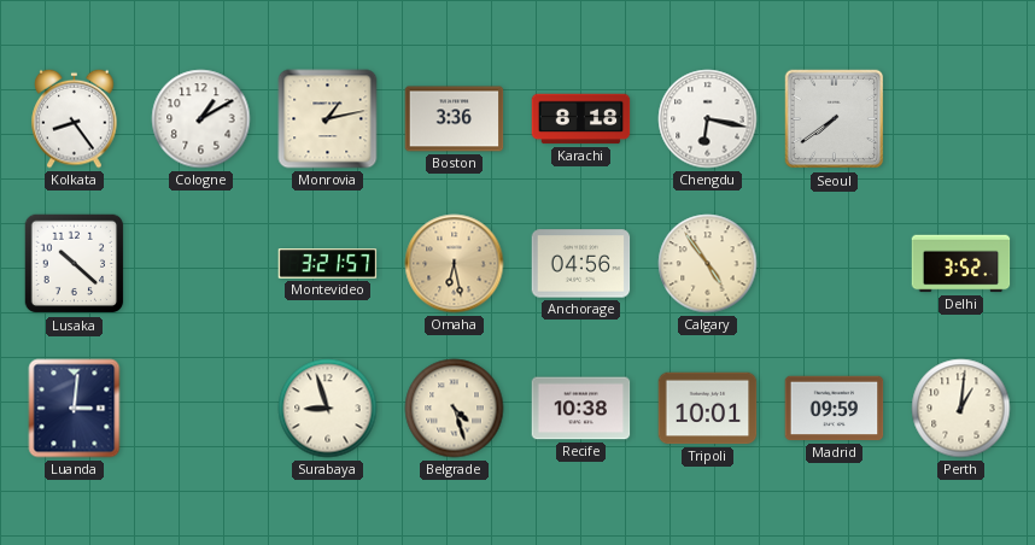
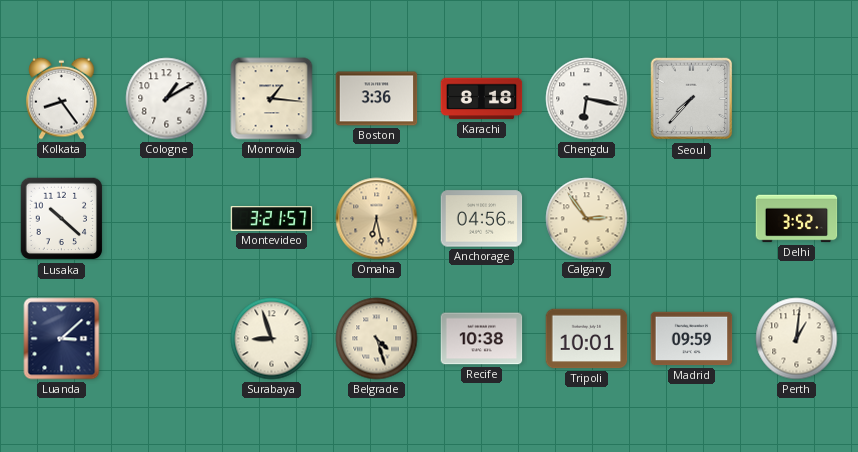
Monrovia: 1:13 -> 1:16
Seoul: 7:39 -> 7:37
Calgary: 4:54 -> 2:54
Luanda: 3:01 -> 3:08
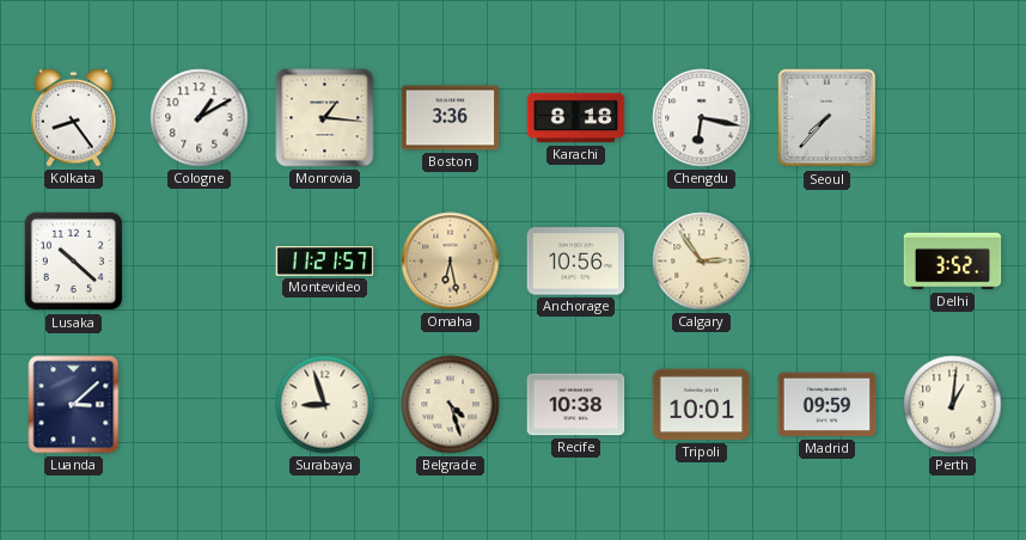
Montevideo: 3:21 -> 11:21
Anchorage: 04:56 -> 10:56
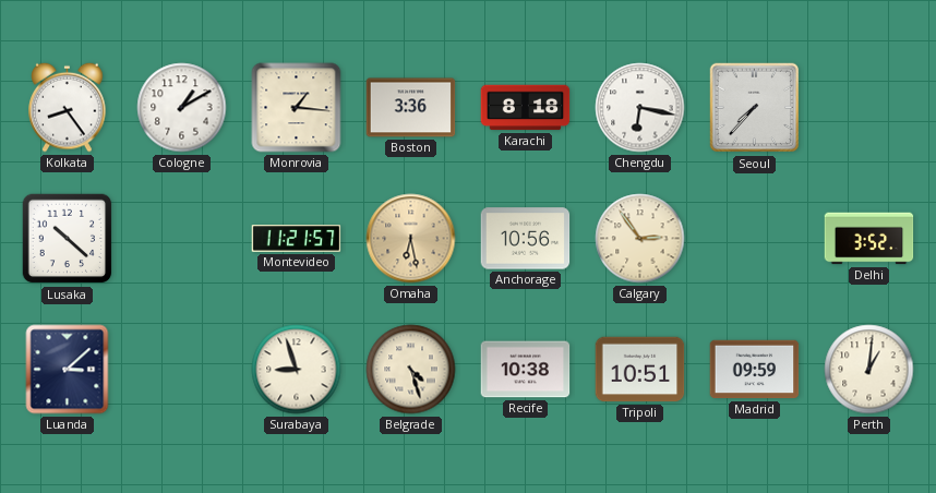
Tripoli: 10:01 -> 10:51
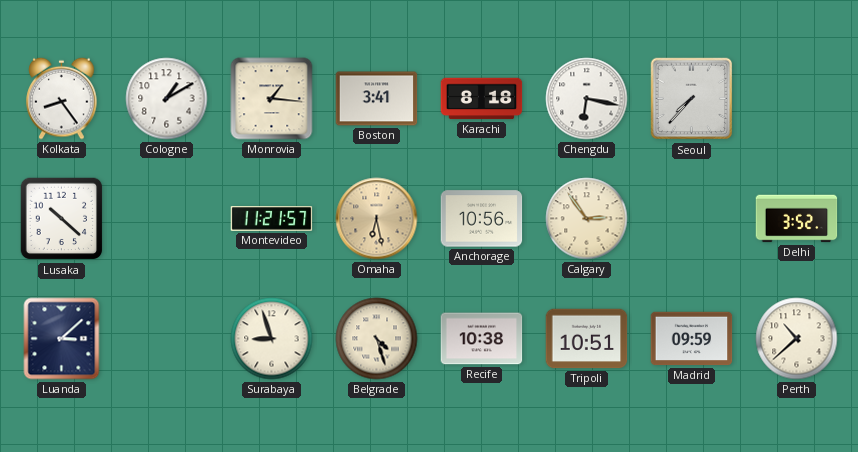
Boston: 3:36 -> 3:41
Perth: 1:01 -> 10:38
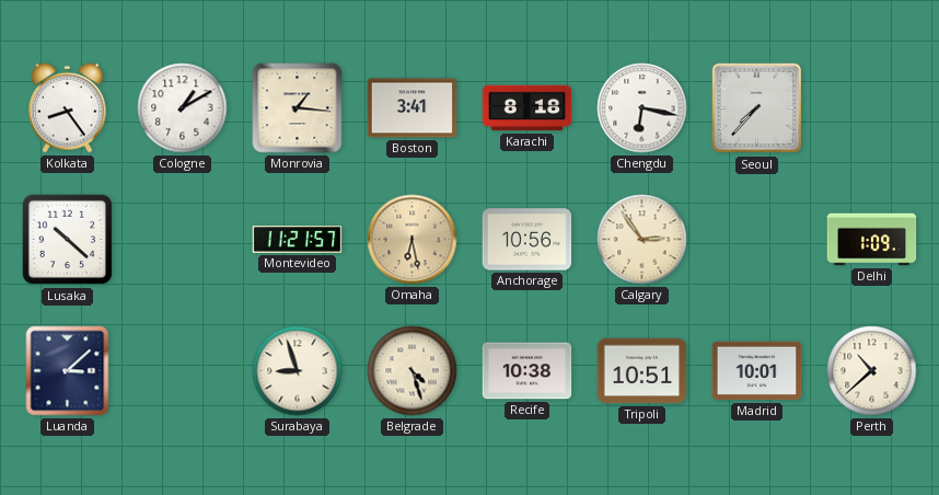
Delhi: 3:52 -> 1:09
Madrid: 09:59 -> 10:01
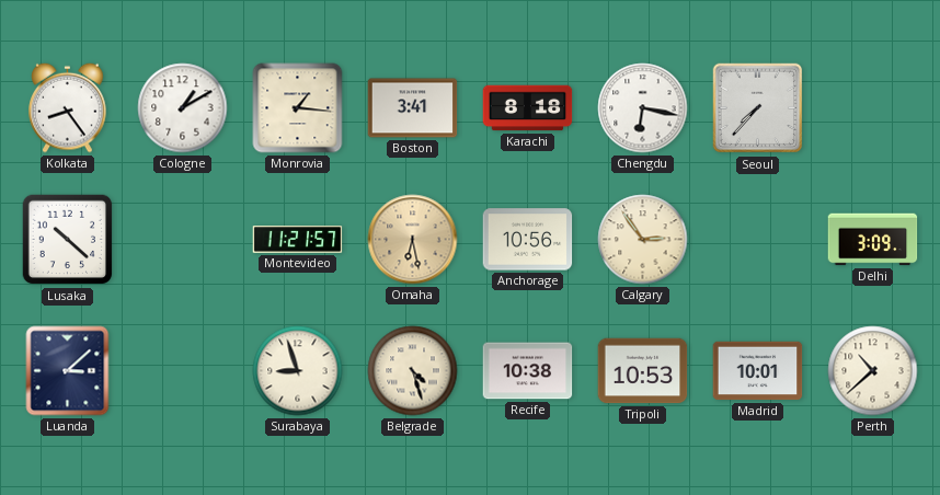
Delhi: 1:09 -> 3:09
Tripoli: 10:51 -> 10:53
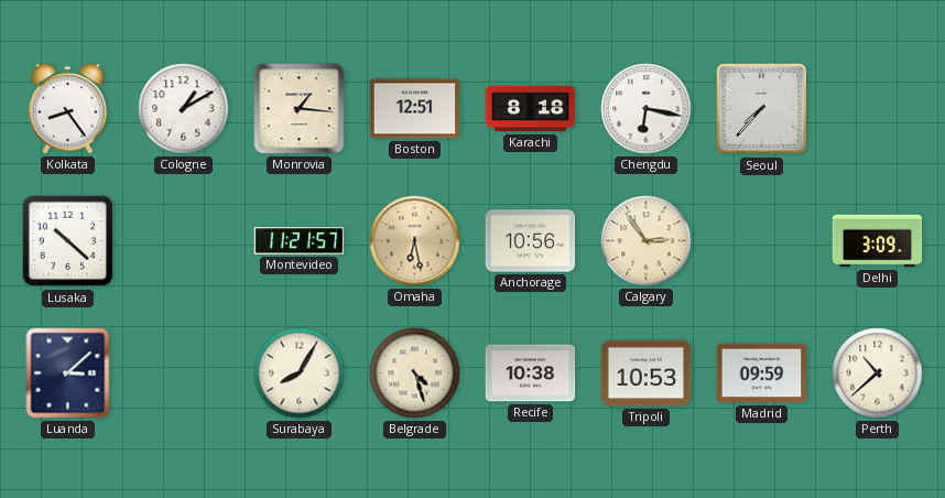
Boston: 3:41 -> 12:51
Surabaya: 8:57 -> 8:05
Madrid: 10:01 -> 09:59
